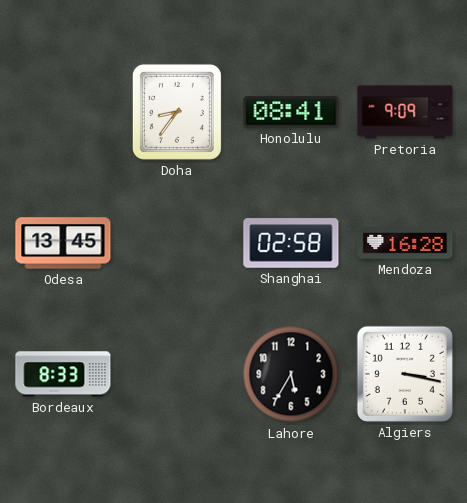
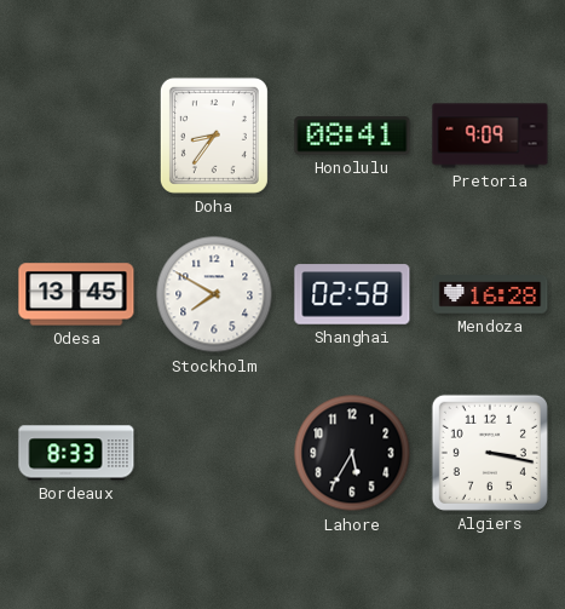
Stockholm: none -> 7:50
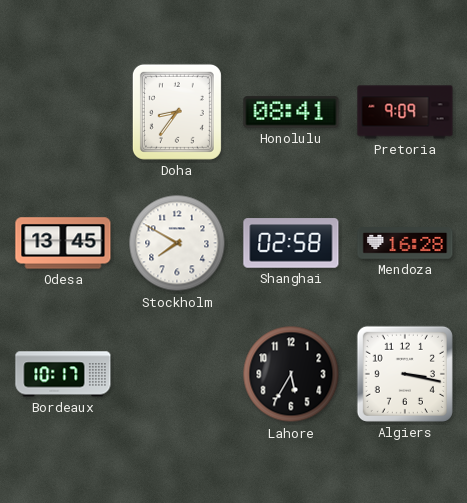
Bordeaux: 8:33 -> 10:17
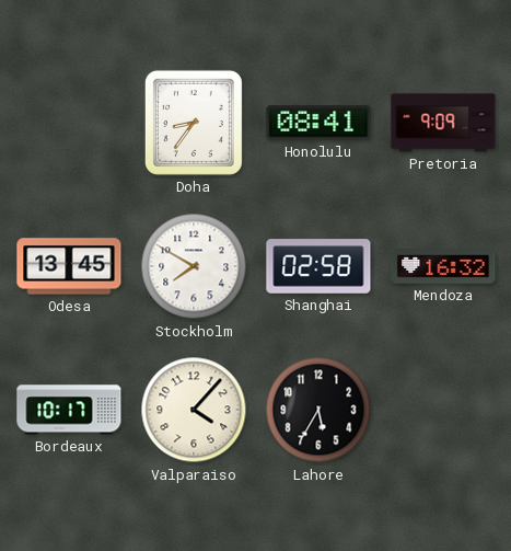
Mendoza: 16:28 -> 16:32
Valparaiso: none -> 4:07
Algiers: 3:17 -> none
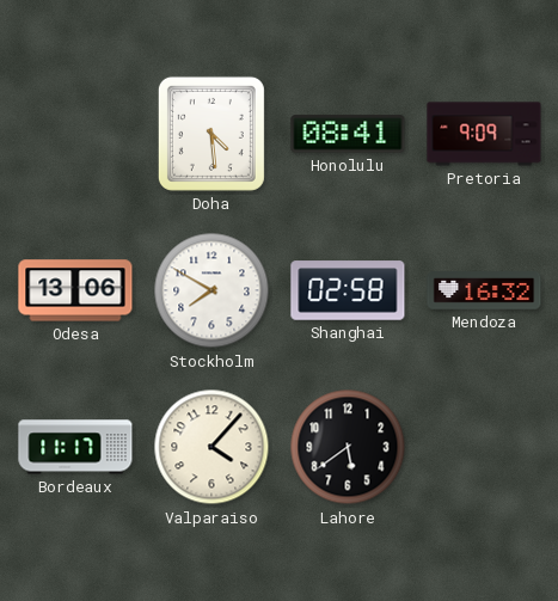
Doha: 8:36 -> 4:29
Odesa: 13:45 -> 13:06
Bordeaux: 10:17 -> 11:17
Lahore: 5:35 -> 5:39
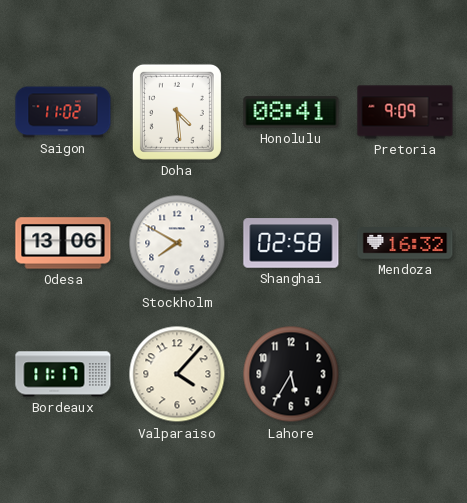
Saigon: none -> 11:02
Lahore: 5:39 -> 5:35
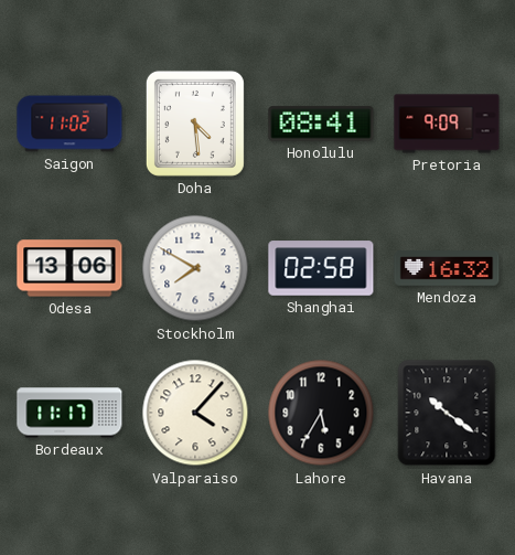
Havana: none -> 10:21
